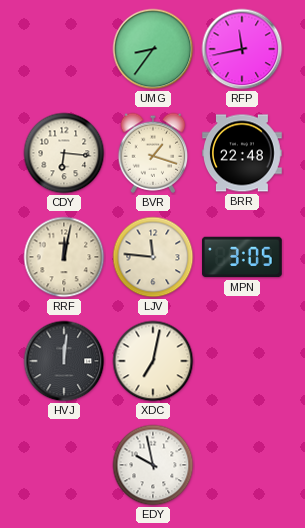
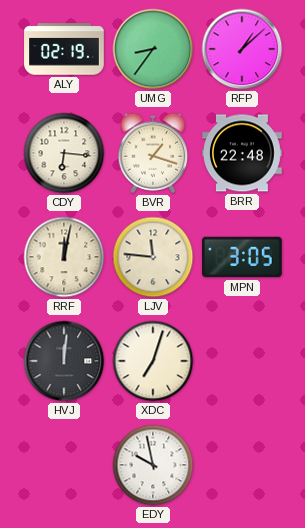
ALY: none -> 02:19
RFP: 11:43 -> 1:08
XDC: 7:02 -> 7:03
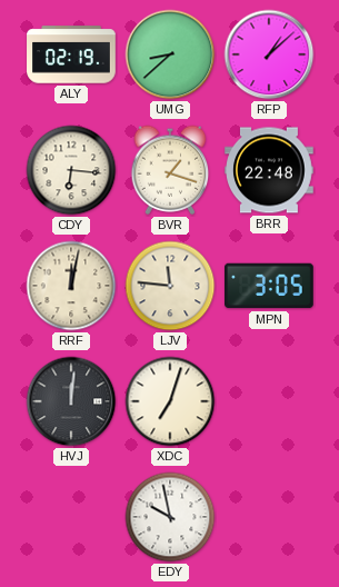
UMG: 8:36 -> 8:38
